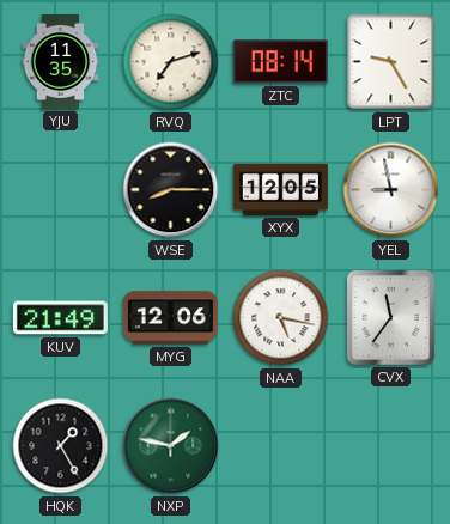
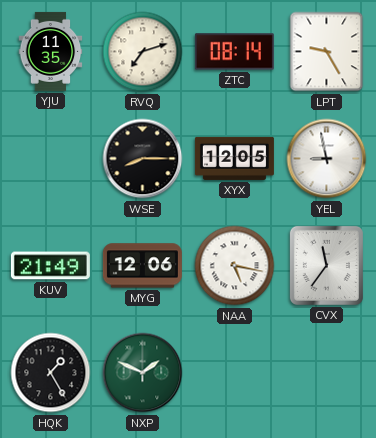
NXP: 1:47 -> 1:49
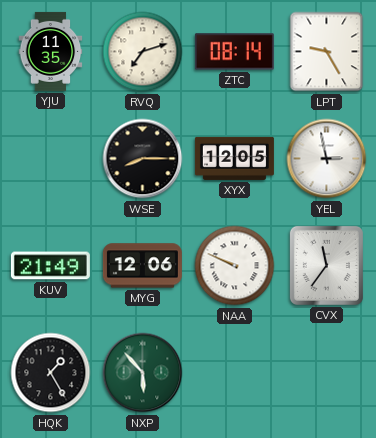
YEL: 8:58 -> 2:58
NAA: 5:17 -> 9:49
NXP: 1:49 -> 5:53
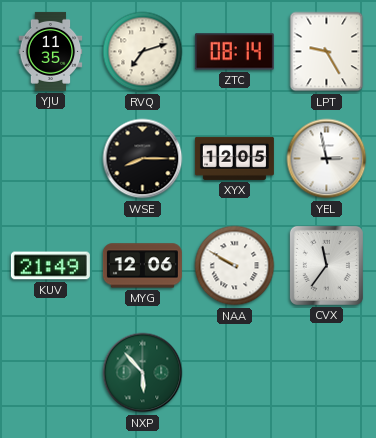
NAA: 9:49 -> 9:50
HQK: 1:25 -> none
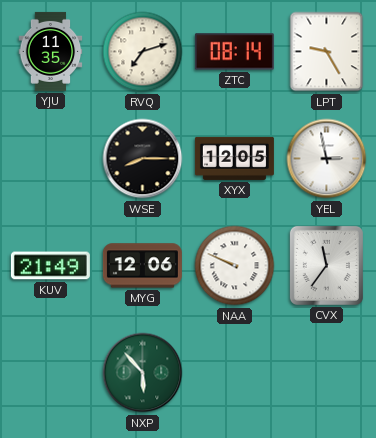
NAA: 9:50 -> 9:49
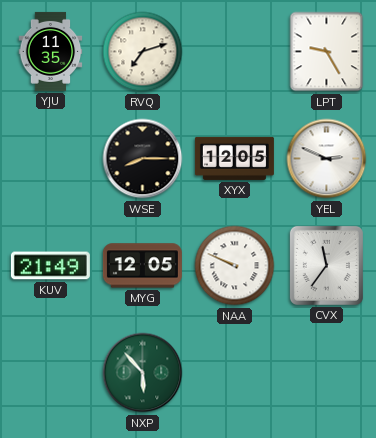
ZTC: 08:14 -> none
YEL: 2:58 -> 2:49
MYG: 12:06 -> 12:05
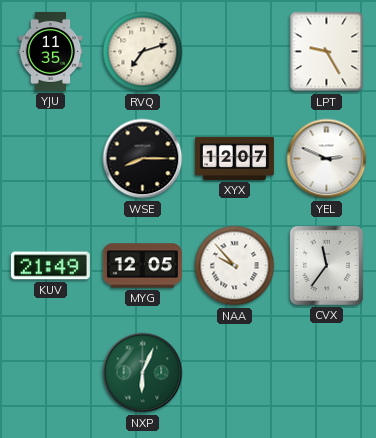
XYX: 12:05 -> 12:07
NAA: 9:49 -> 9:53
NXP: 5:53 -> 6:04
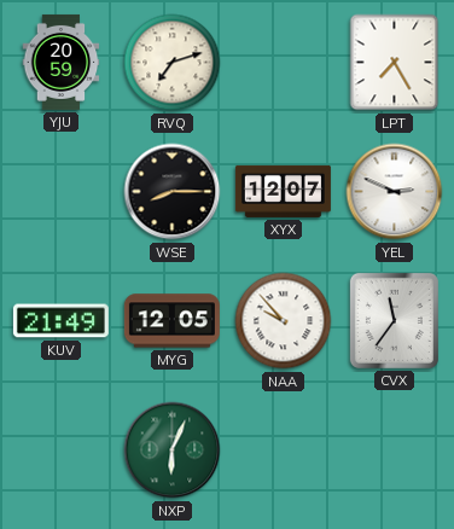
YJU: 11:35 -> 20:59
LPT: 9:25 -> 7:25
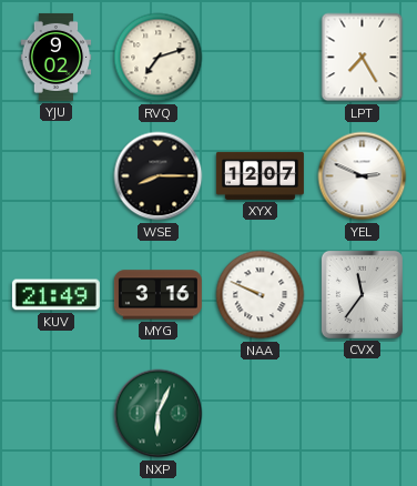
YJU: 20:59 -> 9:02
MYG: 12:05 -> 3:16
NAA: 9:53 -> 9:49
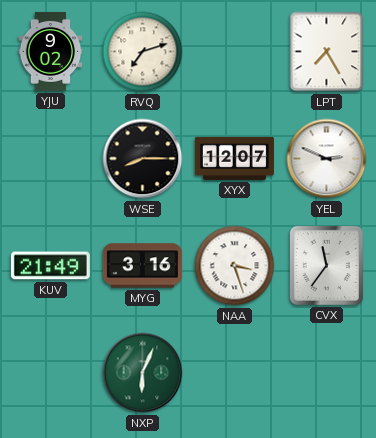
NAA: 9:49 -> 3:27
